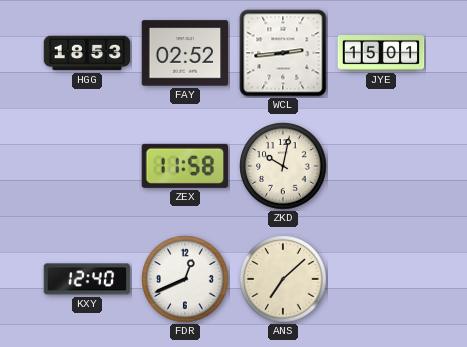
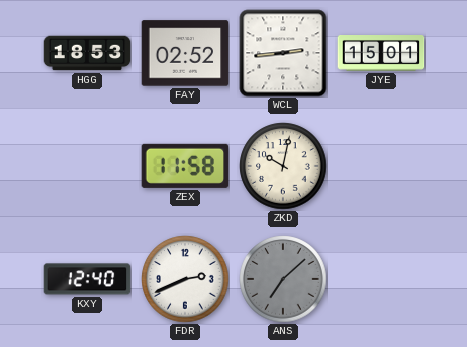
FDR: 12:41 -> 2:41
ANS dial: cream -> grey
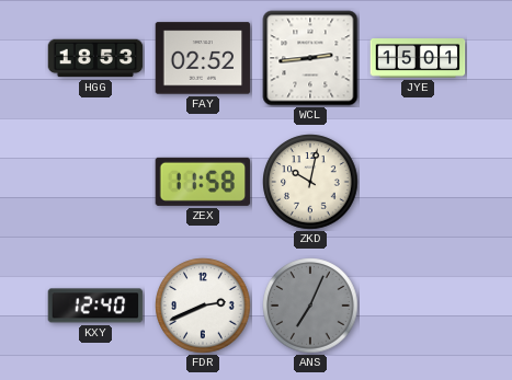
ANS: 7:08 -> 7:04
